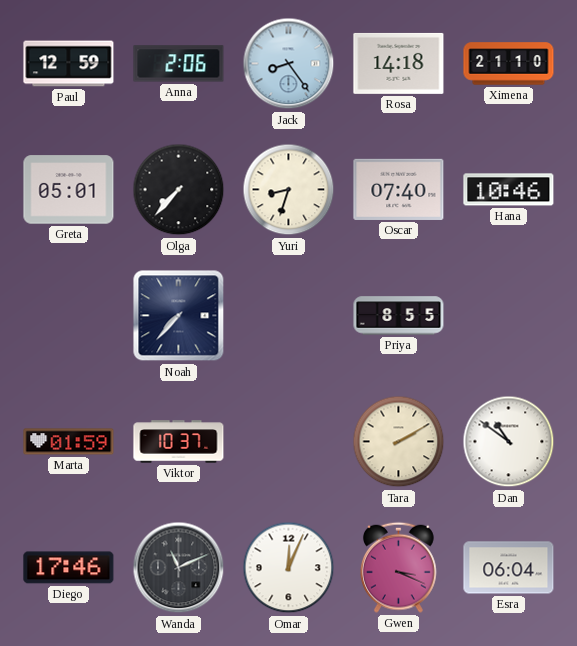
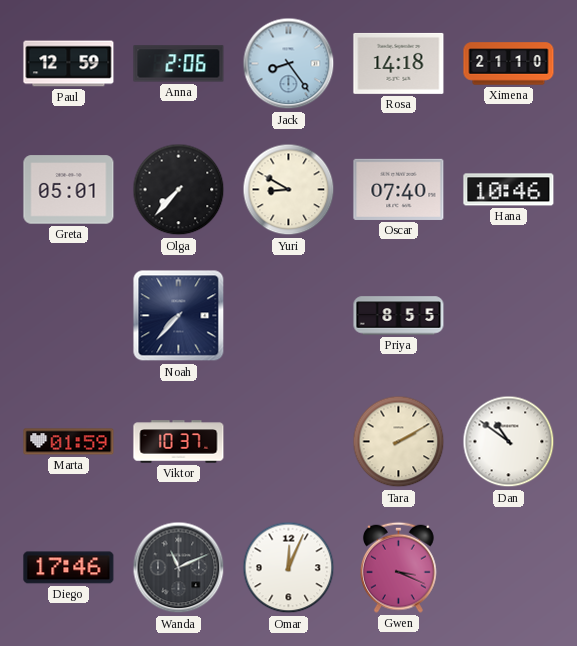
Yuri: 8:33 -> 8:50
Esra: 06:04 -> none
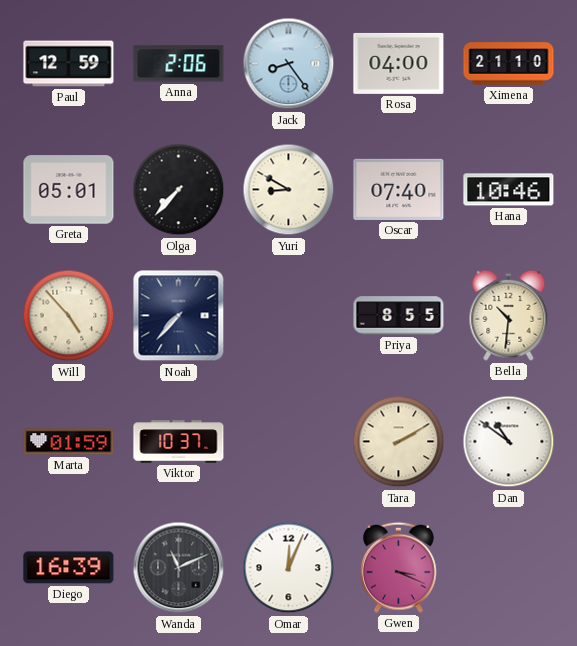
Rosa: 14:18 -> 04:00
Will: none -> 4:53
Bella: none -> 10:31
Diego: 17:46 -> 16:39
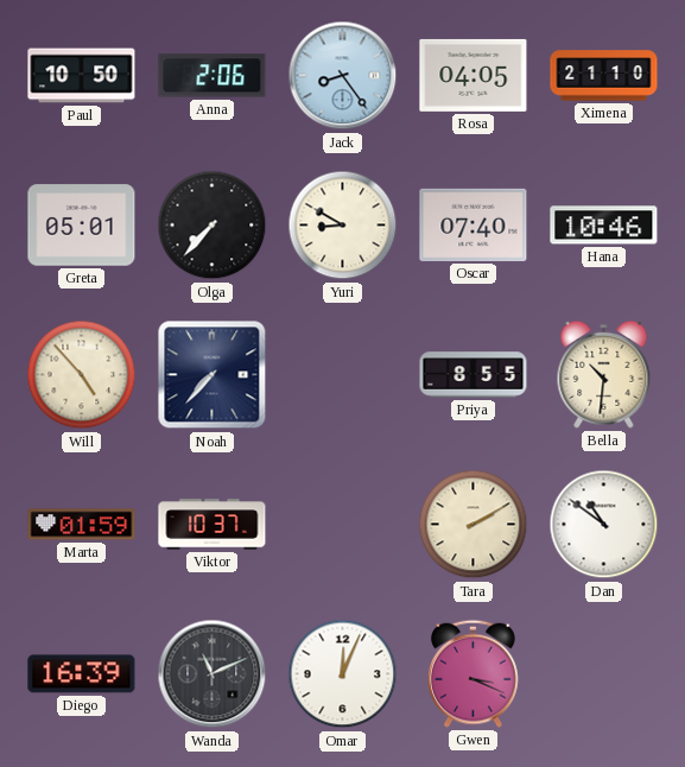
Paul: 12:59 -> 10:50
Rosa: 04:00 -> 04:05
